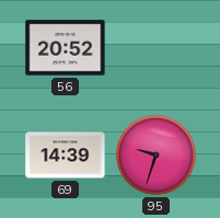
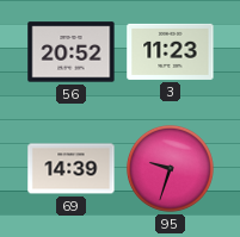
3: none -> 11:23
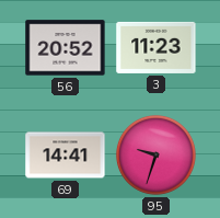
69: 14:39 -> 14:41
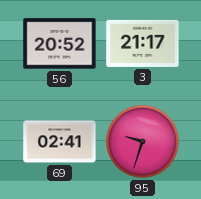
3: 11:23 -> 21:17
69: 14:41 -> 02:41
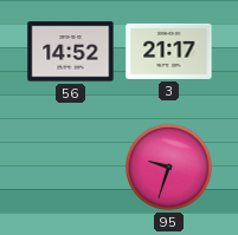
56: 20:52 -> 14:52
69: 02:41 -> none
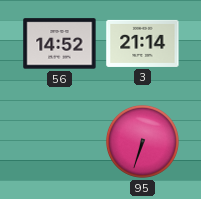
3: 21:17 -> 21:14
95: 9:33 -> 6:33
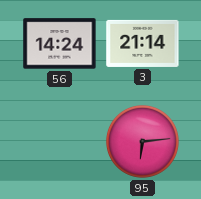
56: 14:52 -> 14:24
95: 6:33 -> 6:14
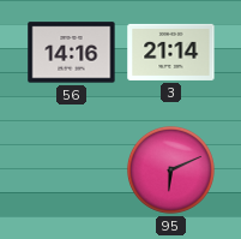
56: 14:24 -> 14:16
95: 6:14 -> 6:11
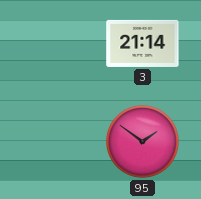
56: 14:16 -> none
95: 6:11 -> 1:51
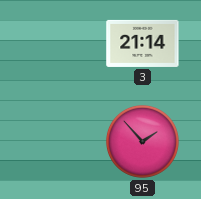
95: 1:51 -> 1:53
